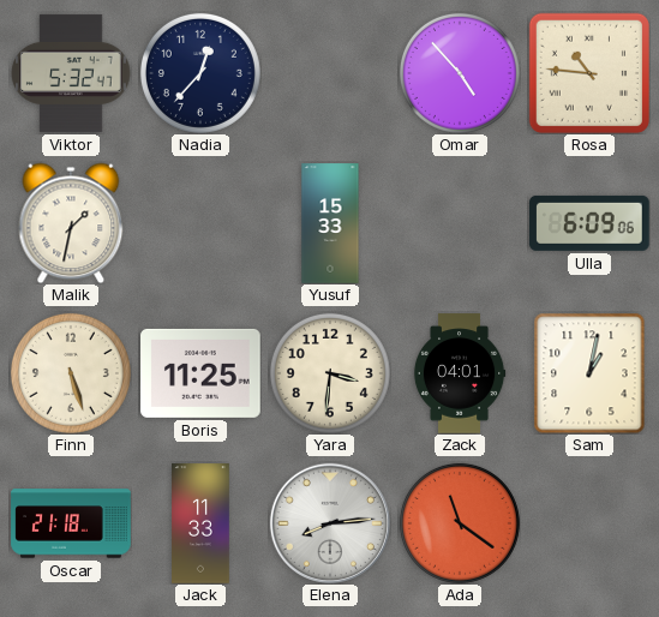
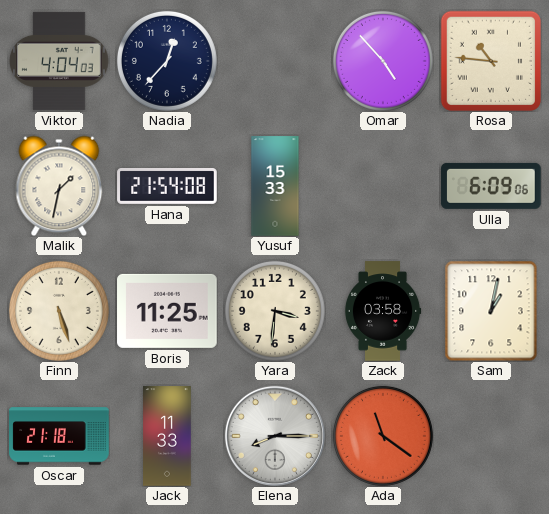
Viktor: 5:32 -> 4:04
Hana: none -> 21:54
Zack: 04:01 -> 03:58
Elena: 8:14 -> 8:15
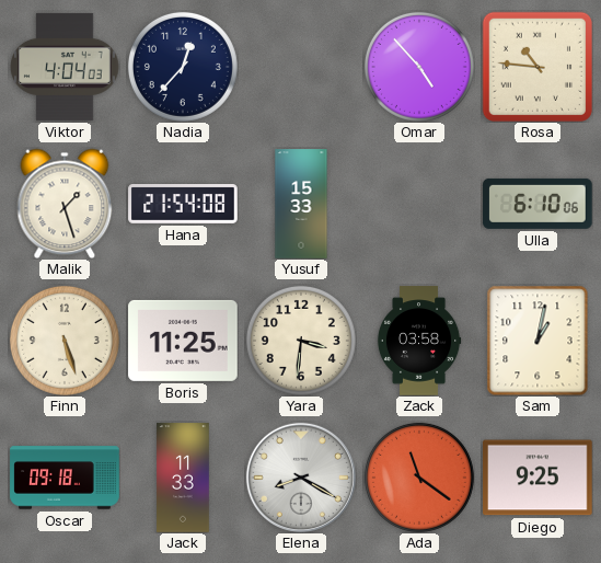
Malik: 1:32 -> 1:27
Ulla: 6:09 -> 6:10
Oscar: 21:18 -> 09:18
Elena: 8:15 -> 8:20
Diego: none -> 9:25
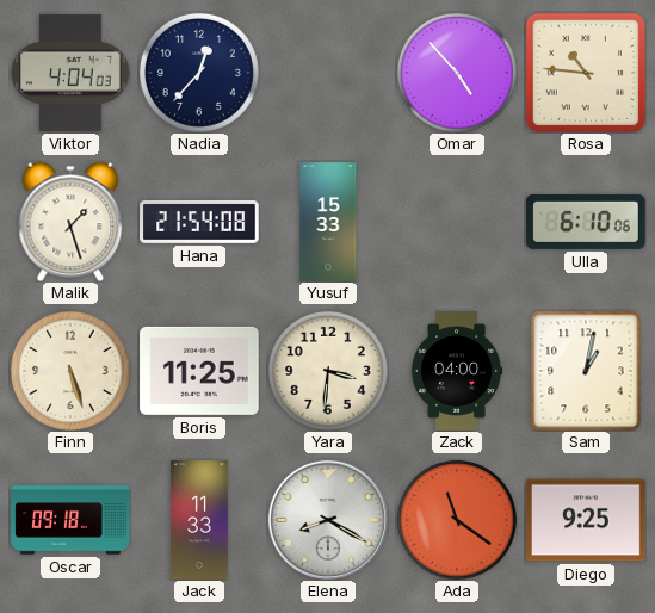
Zack: 03:58 -> 04:00
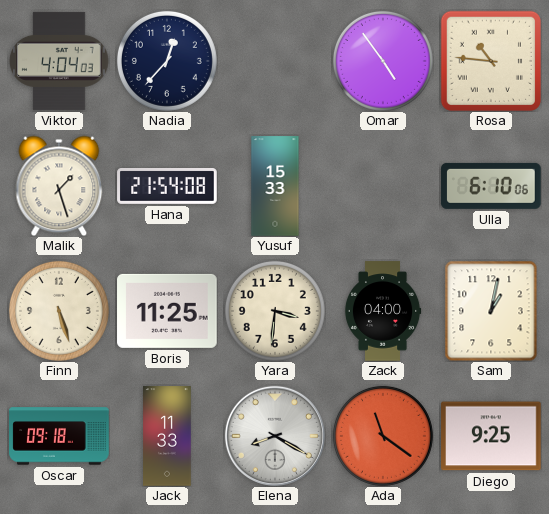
Omar: 4:53 -> 4:54
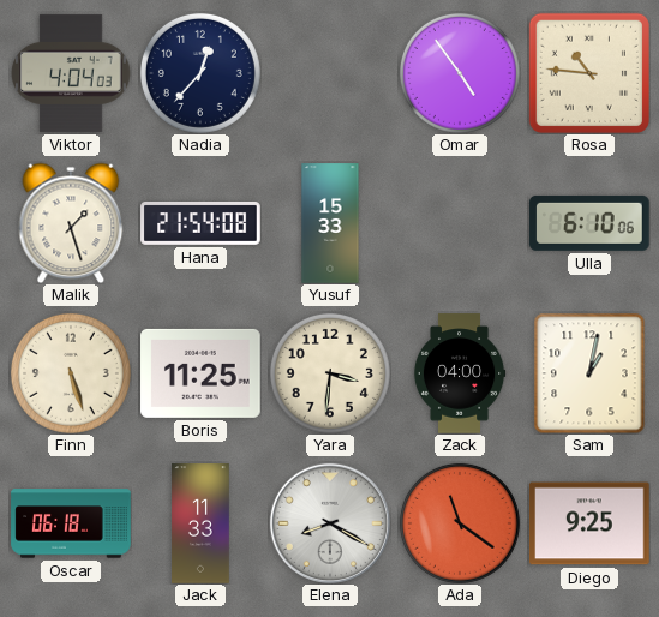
Oscar: 09:18 -> 06:18
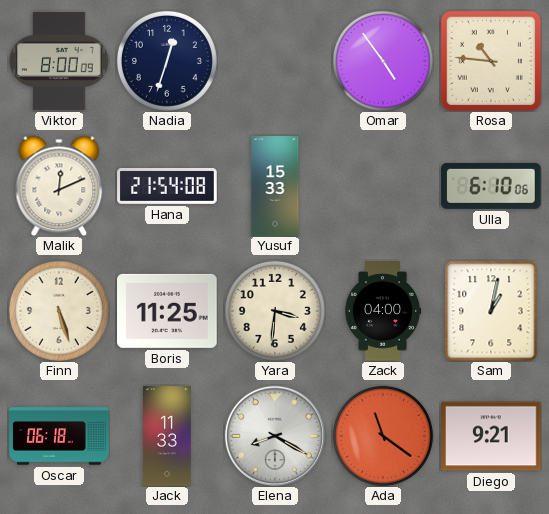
Viktor: 4:04 -> 8:00
Nadia: 12:37 -> 12:33
Malik: 1:27 -> 12:11
Diego: 9:25 -> 9:21
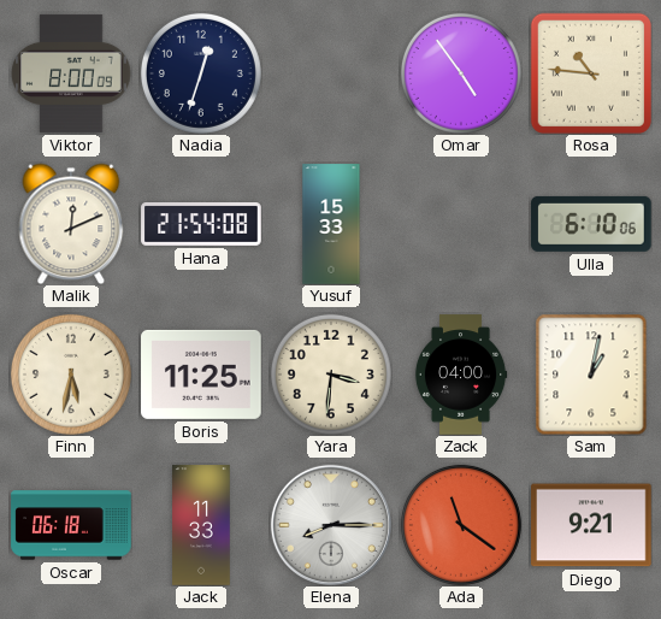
Finn: 5:27 -> 5:32
Elena: 8:20 -> 8:15
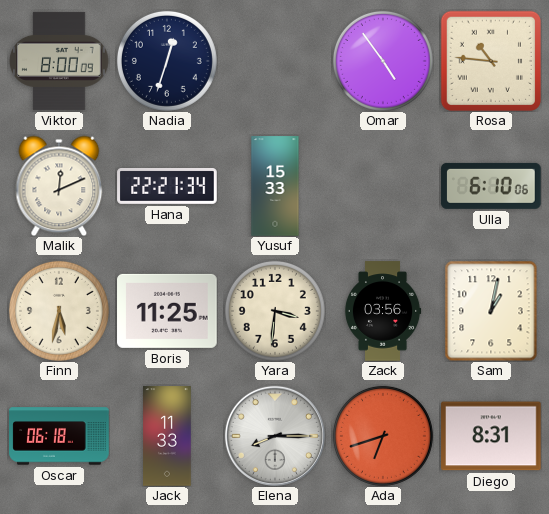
Hana: 21:54 -> 22:21
Zack: 04:00 -> 03:56
Ada: 11:21 -> 6:42
Diego: 9:21 -> 8:31
